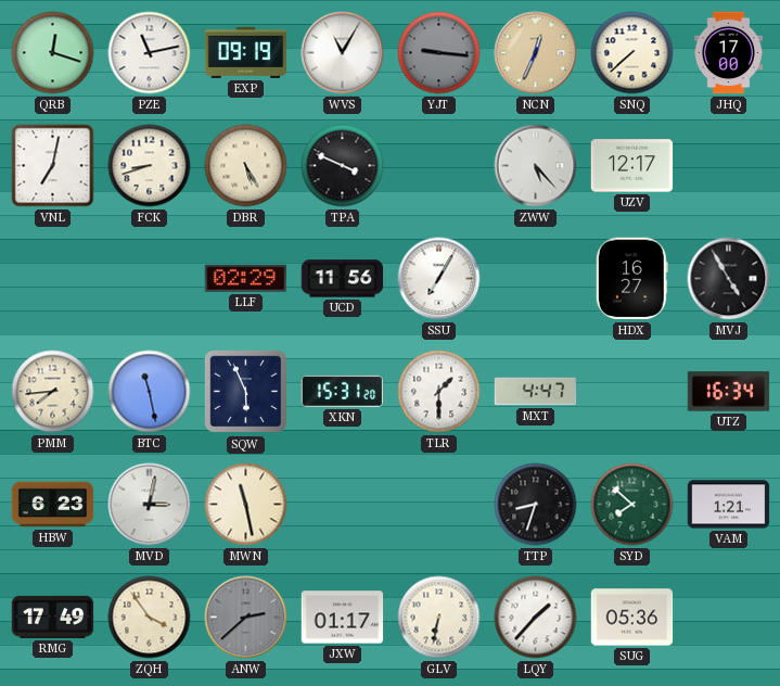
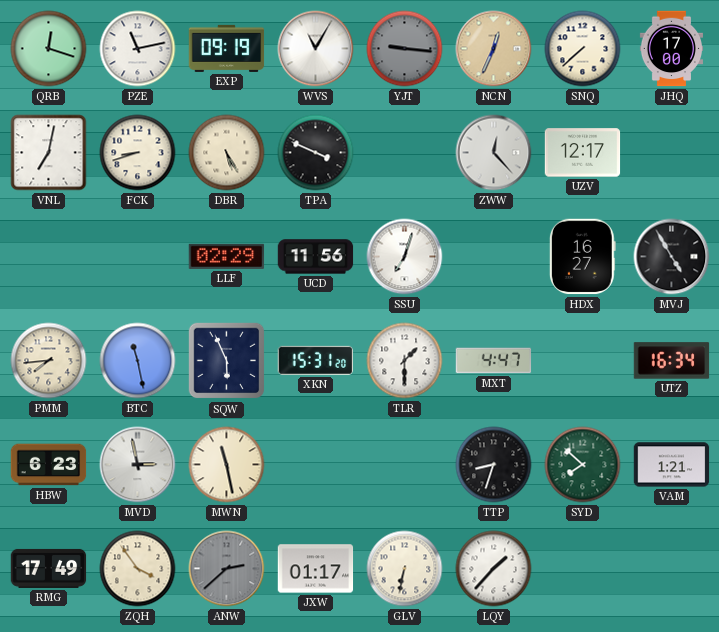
ZWW: 5:23 -> 12:23
SSU: 7:05 -> 7:03
MVD: 3:02 -> 2:58
SUG: 05:36 -> none
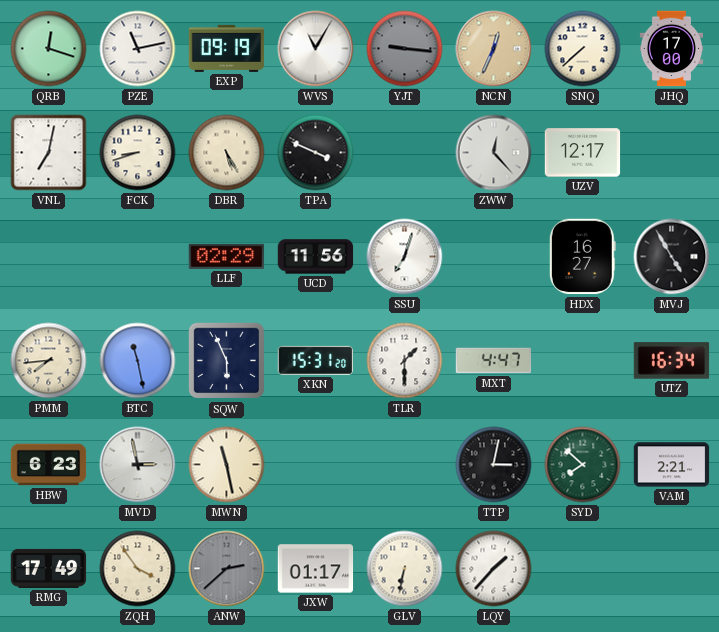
TTP: 8:33 -> 3:02
VAM: 1:21 -> 2:21
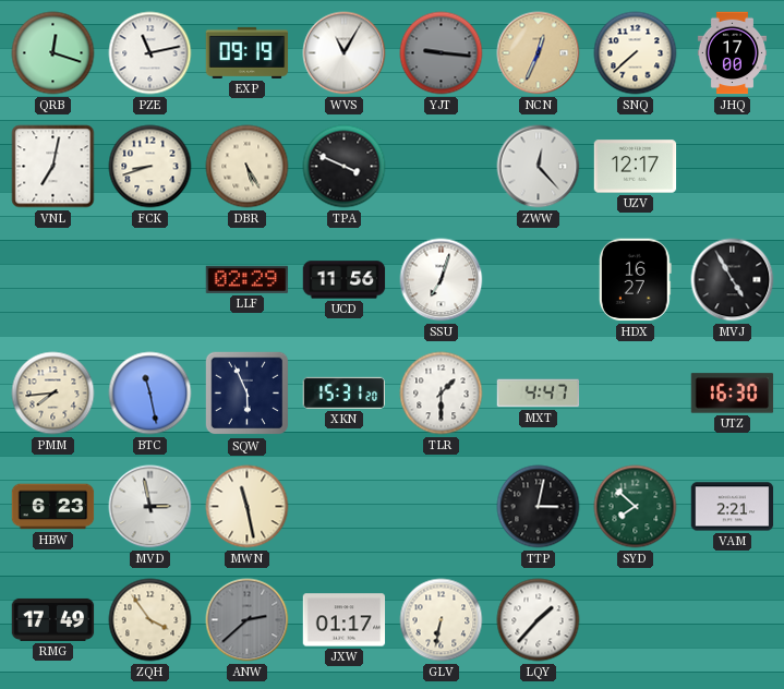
UTZ: 16:34 -> 16:30
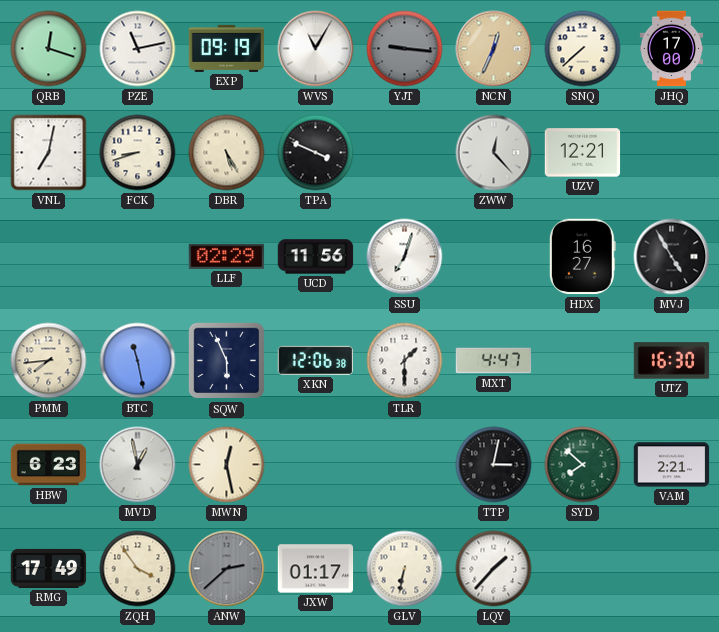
UZV: 12:17 -> 12:21
XKN: 15:31 -> 12:06
MVD: 2:58 -> 12:58
MWN: 11:28 -> 12:28
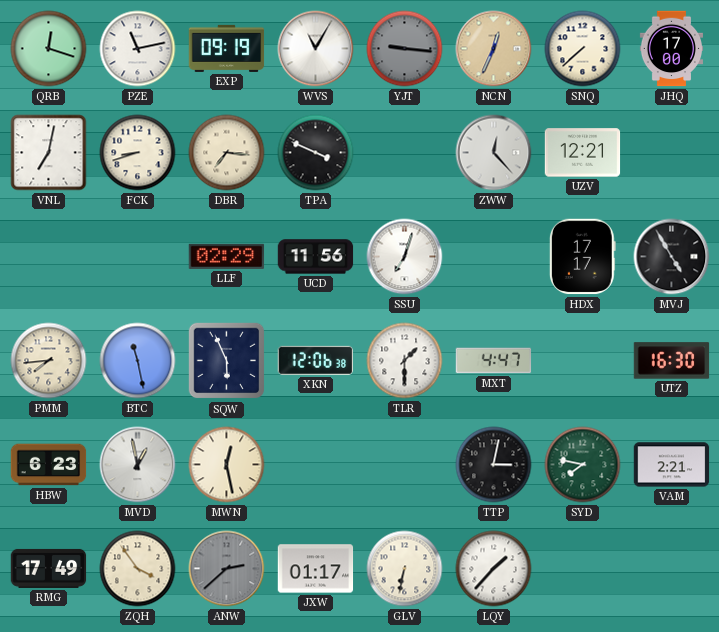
DBR: 5:25 -> 7:16
HDX: 16:27 -> 17:17
SYD: 7:52 -> 7:47
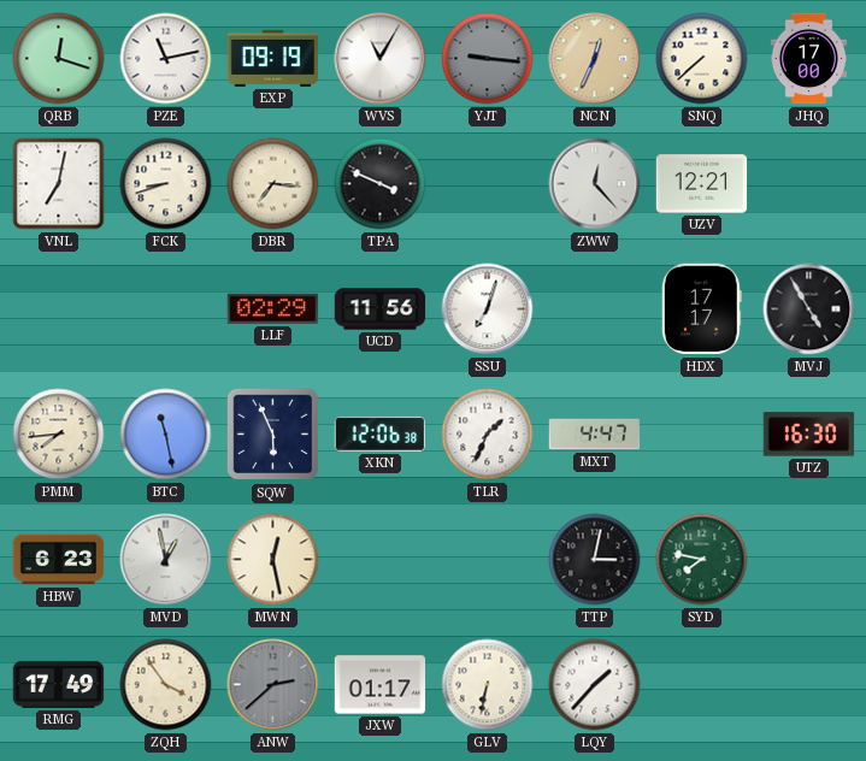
TLR: 1:30 -> 1:34
VAM: 2:21 -> none
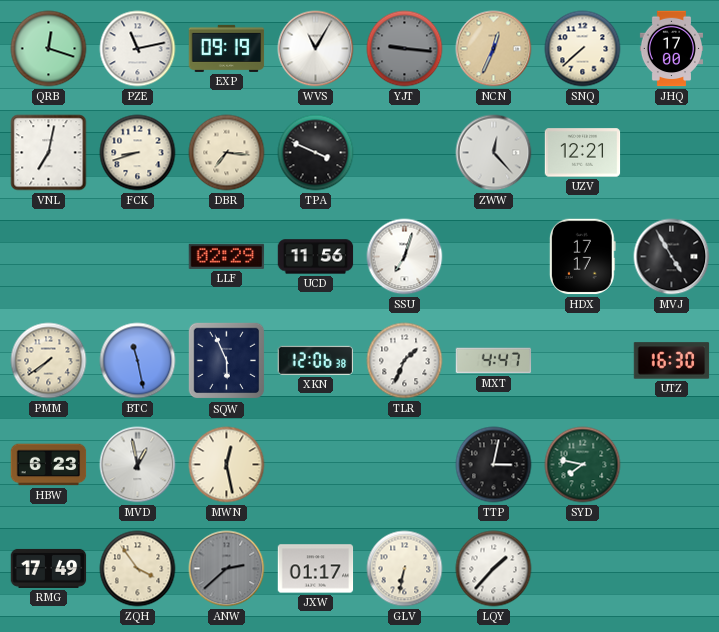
PMM: 7:44 -> 7:39
